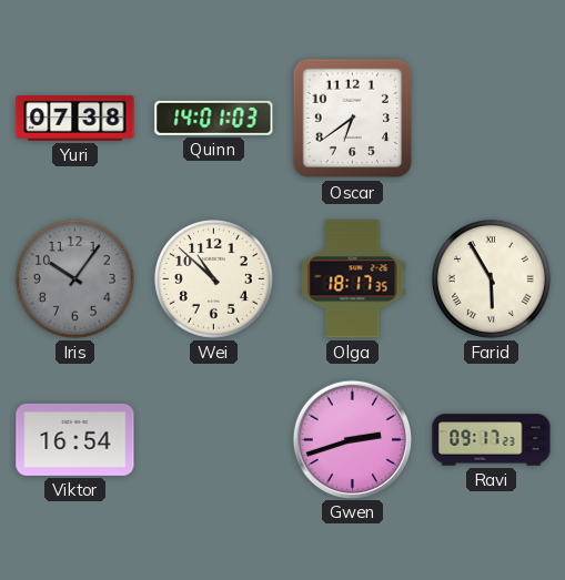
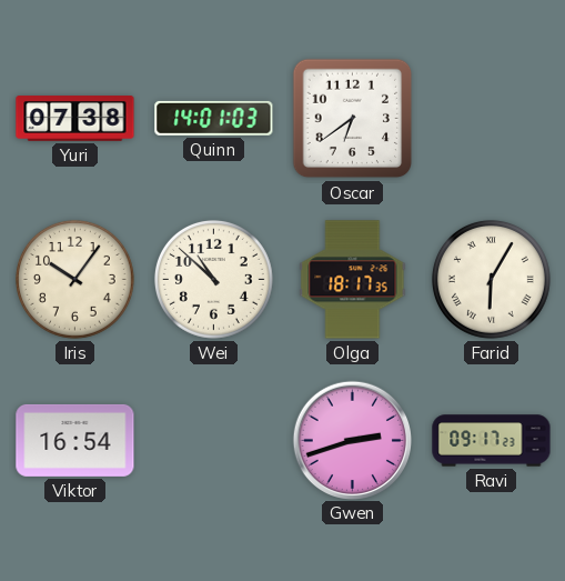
Iris dial: grey -> cream
Farid: 5:55 -> 6:05
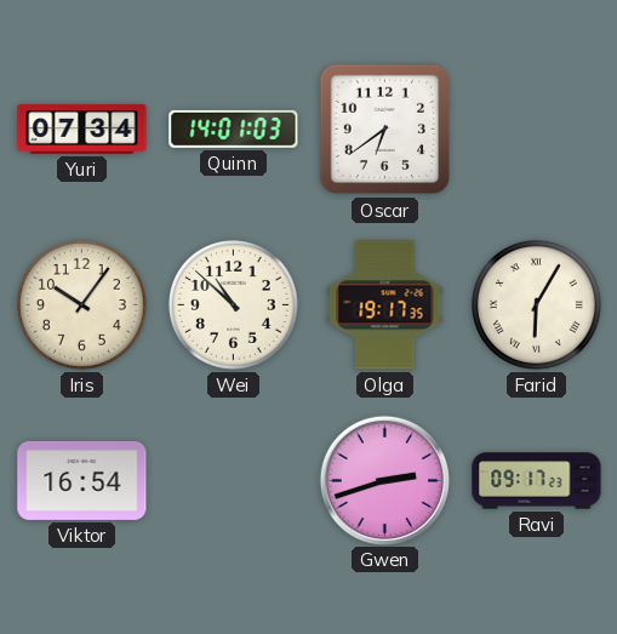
Yuri: 07:38 -> 07:34
Olga: 18:17 -> 19:17
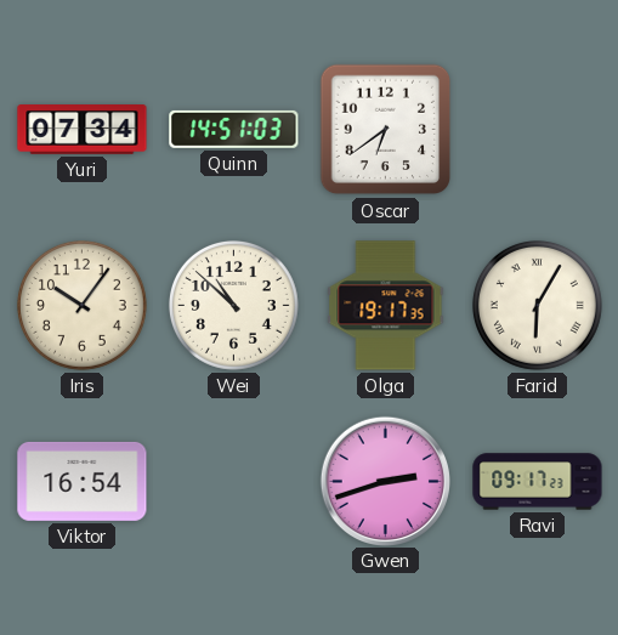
Quinn: 14:01 -> 14:51
